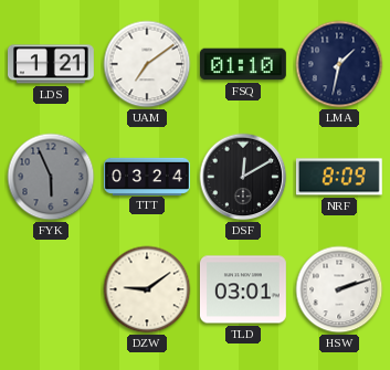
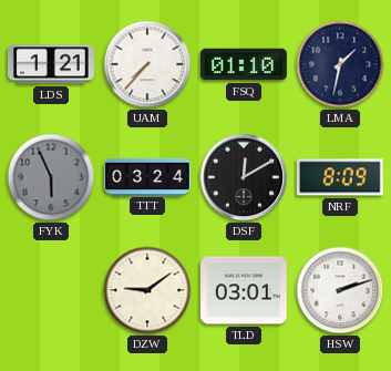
UAM: 7:09 -> 7:37
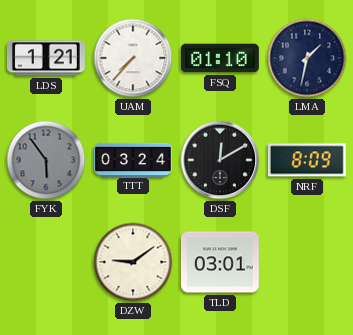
FYK: 5:56 -> 5:54
HSW: 2:12 -> none
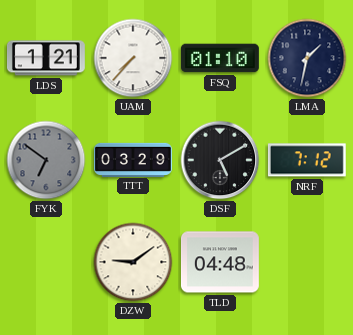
FYK: 5:54 -> 6:51
TTT: 03:24 -> 03:29
DSF: 12:10 -> 5:10
NRF: 8:09 -> 7:12
TLD: 03:01 -> 04:48
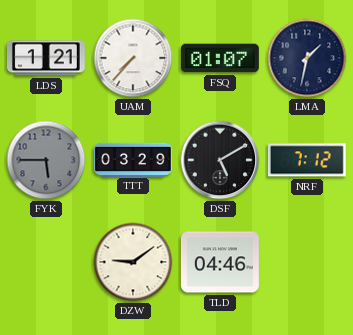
FSQ: 01:10 -> 01:07
FYK: 6:51 -> 5:45
TLD: 04:48 -> 04:46
